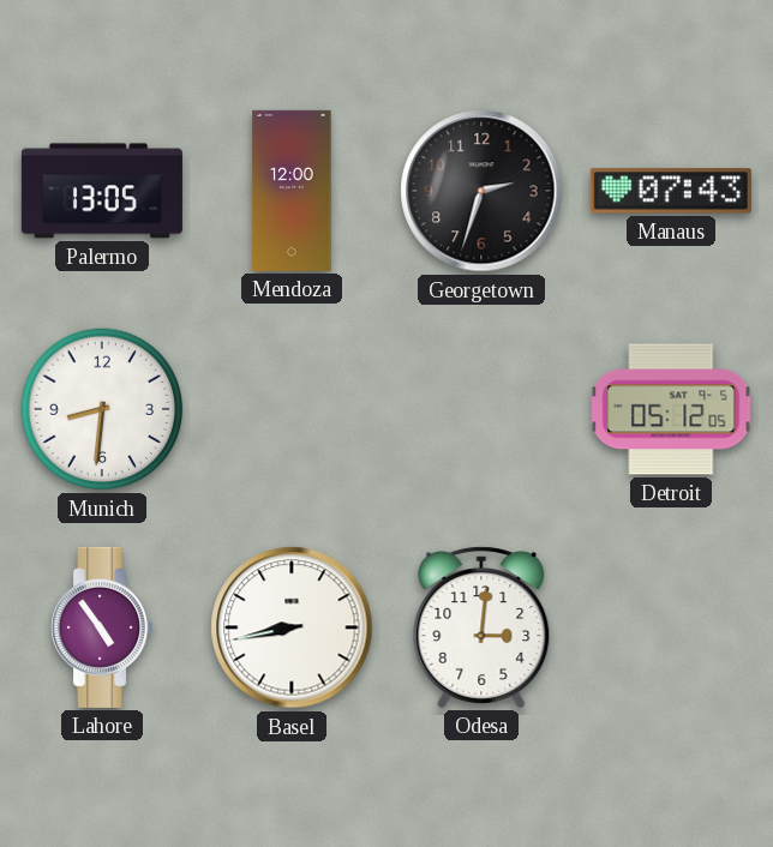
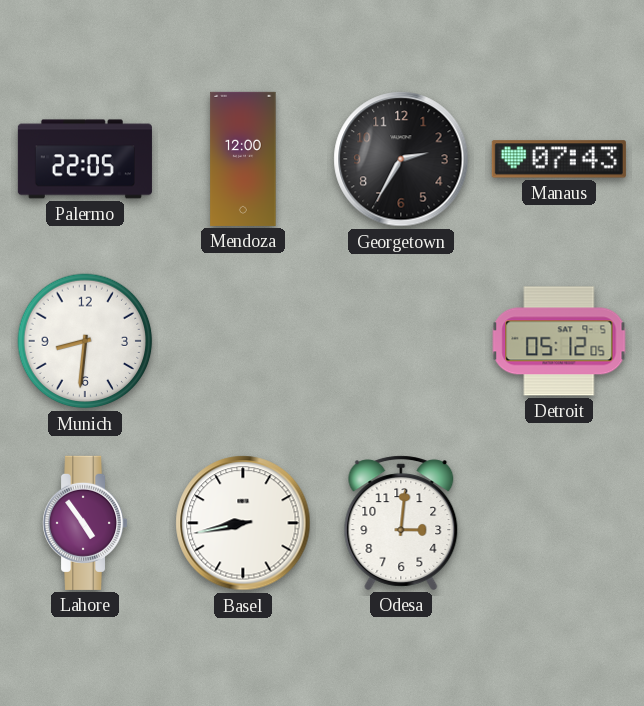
Palermo: 13:05 -> 22:05
Georgetown: 2:33 -> 2:35
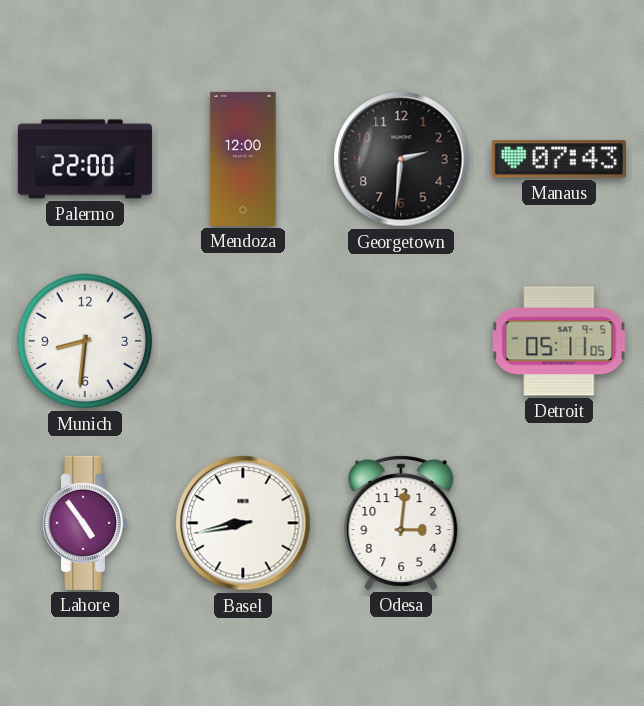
Palermo: 22:05 -> 22:00
Georgetown: 2:35 -> 2:31
Detroit: 05:12 -> 05:11
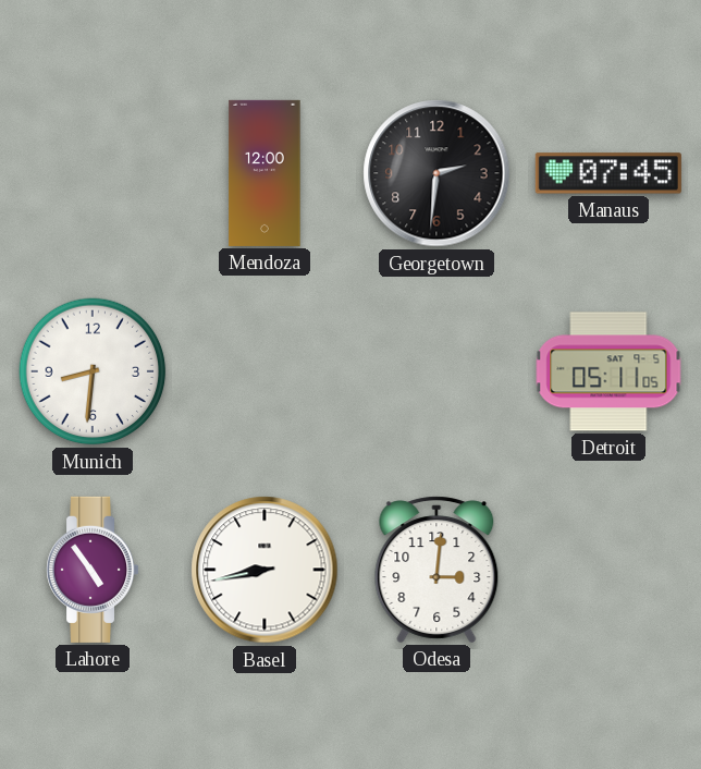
Palermo: 22:00 -> none
Manaus: 07:43 -> 07:45
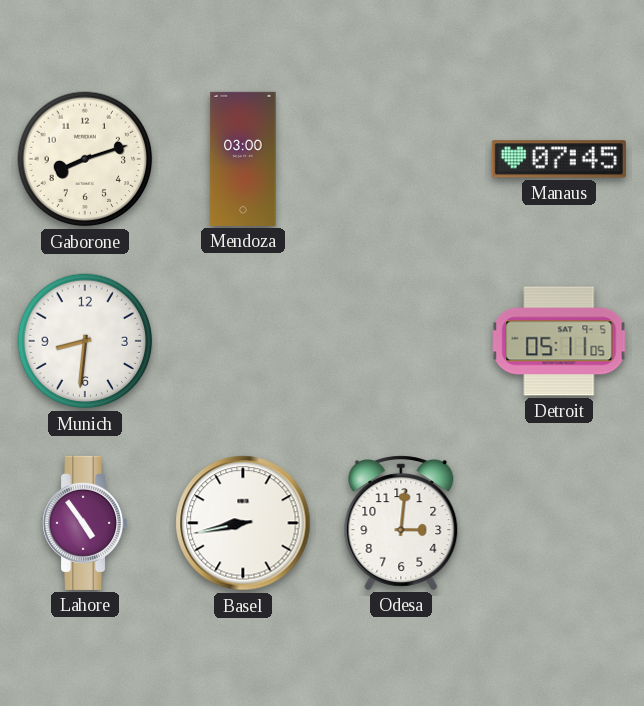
Gaborone: none -> 8:12
Mendoza: 12:00 -> 03:00
Georgetown: 2:31 -> none
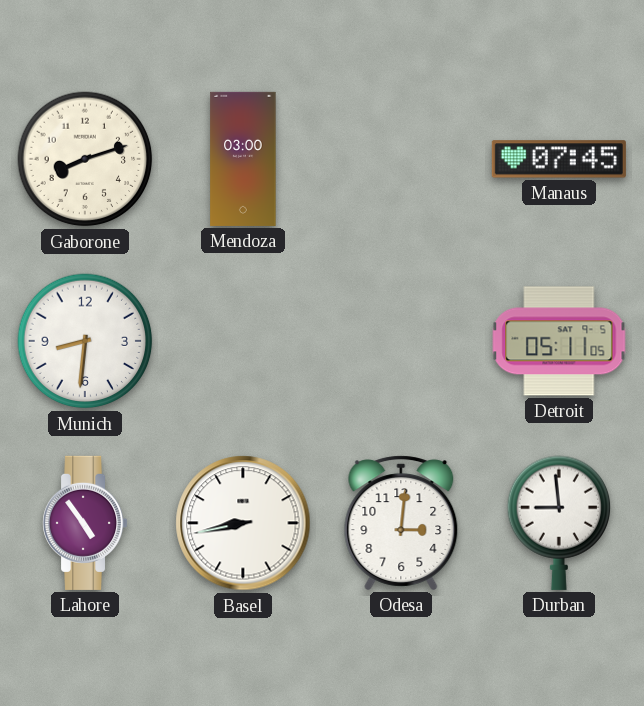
Durban: none -> 8:59
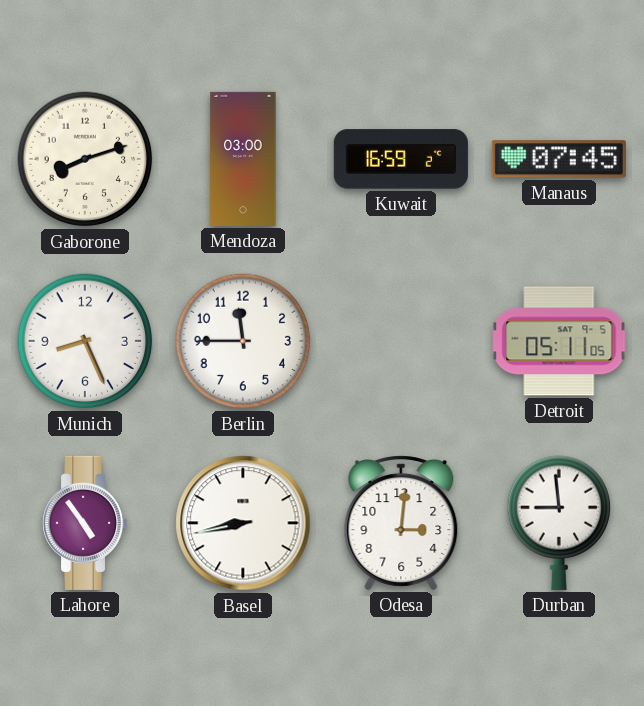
Kuwait: none -> 16:59
Munich: 8:31 -> 8:26
Berlin: none -> 11:45
